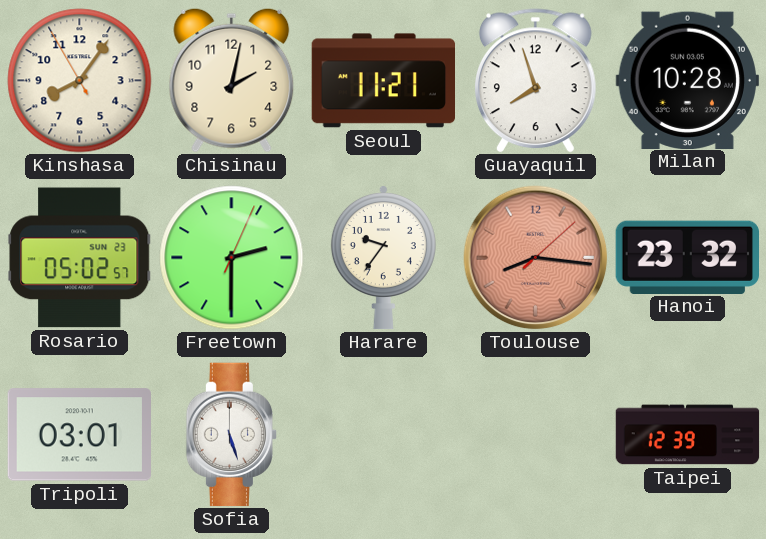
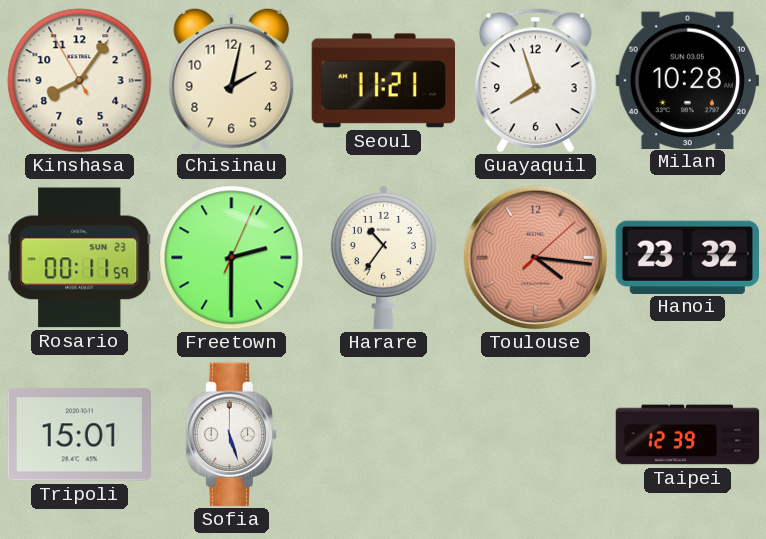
Rosario: 05:02 -> 00:11
Harare: 9:36 -> 10:36
Toulouse: 8:16 -> 4:16
Tripoli: 03:01 -> 15:01
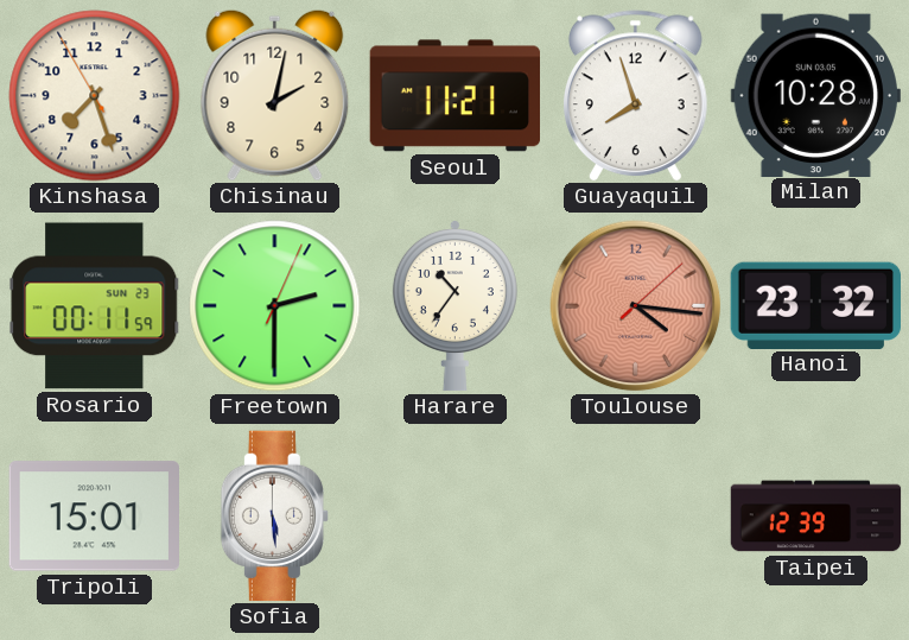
Kinshasa: 8:05 -> 7:26
Sofia: 5:27 -> 5:29
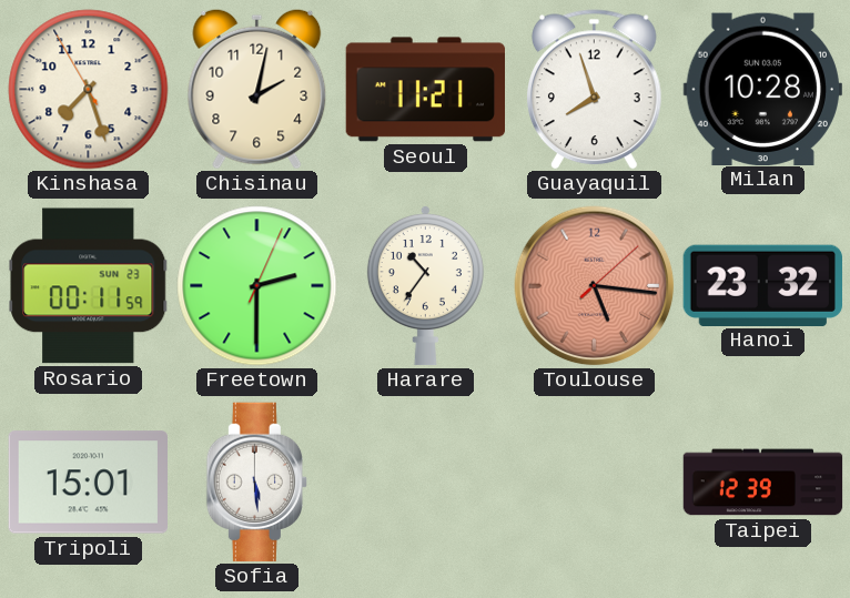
Toulouse: 4:16 -> 5:16
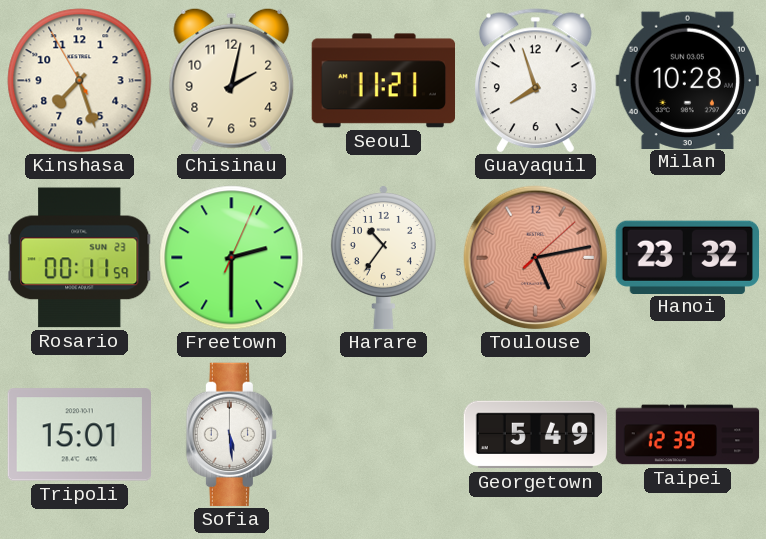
Toulouse: 5:16 -> 5:13
Georgetown: none -> 5:49
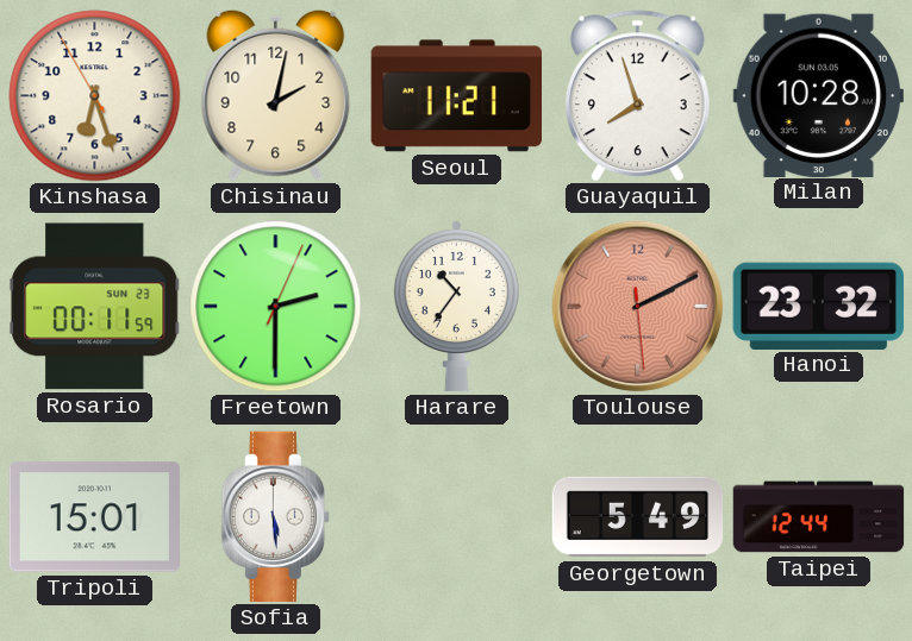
Kinshasa: 7:26 -> 6:26
Toulouse: 5:13 -> 2:10
Taipei: 12:39 -> 12:44
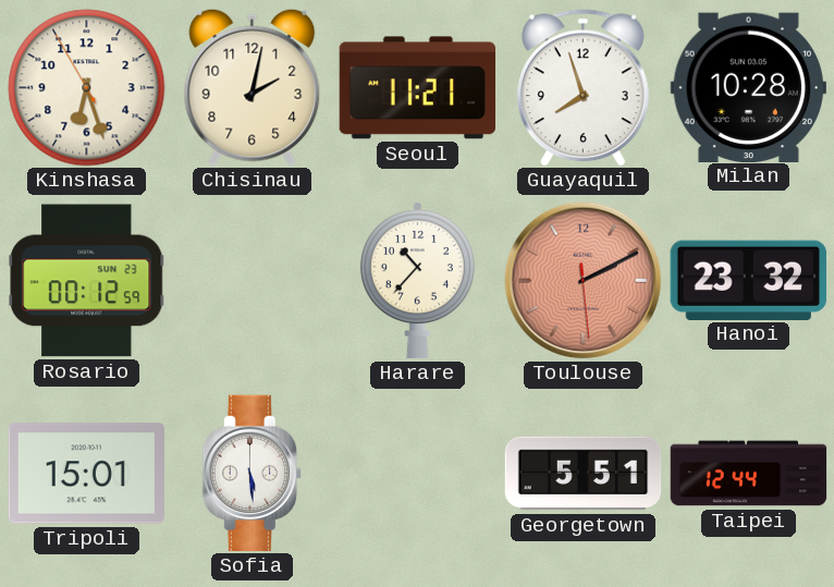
Rosario: 00:11 -> 00:12
Freetown: 2:30 -> none
Harare: 10:36 -> 10:37
Georgetown: 5:49 -> 5:51
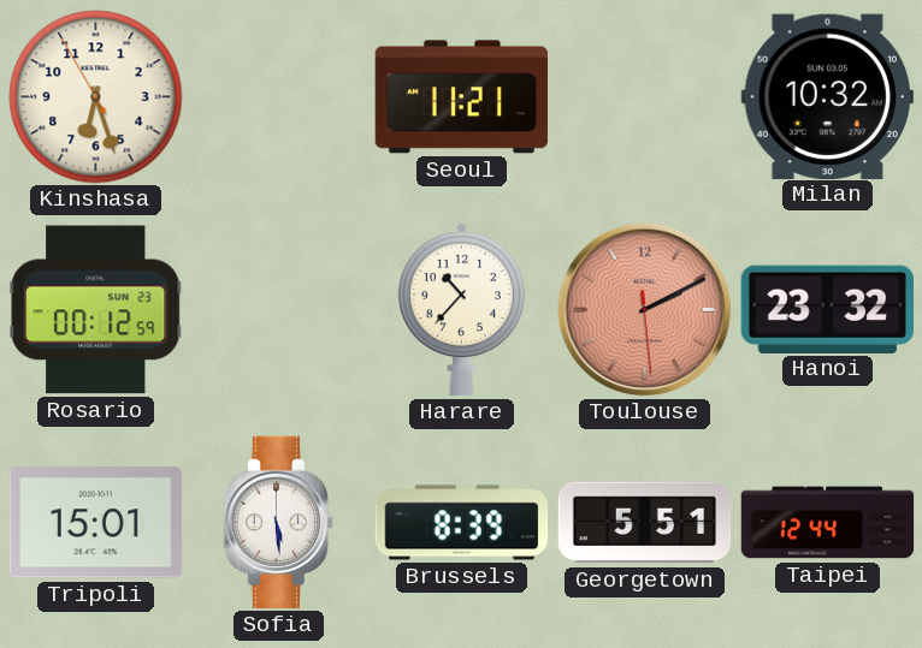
Chisinau: 2:02 -> none
Guayaquil: 7:57 -> none
Milan: 10:28 -> 10:32
Brussels: none -> 8:39
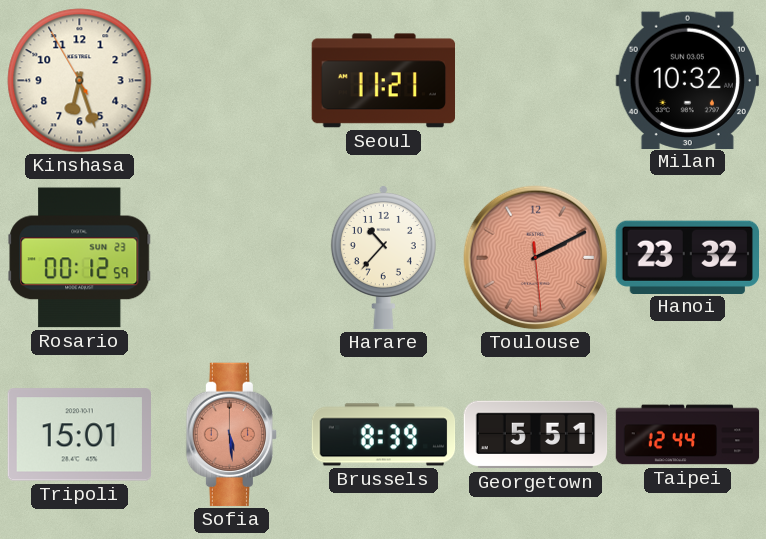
Sofia dial: white -> salmon
